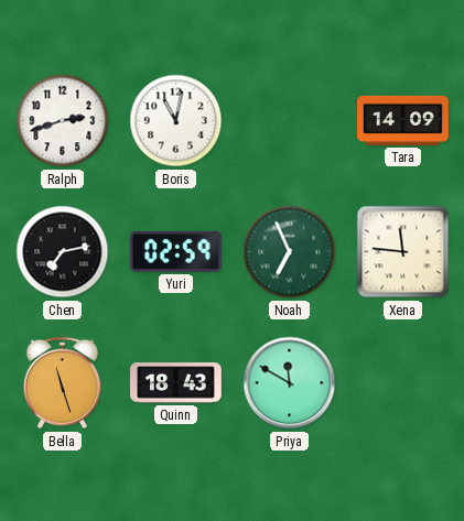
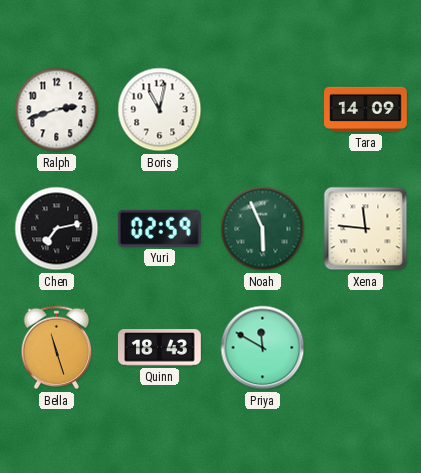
Noah: 6:56 -> 5:56
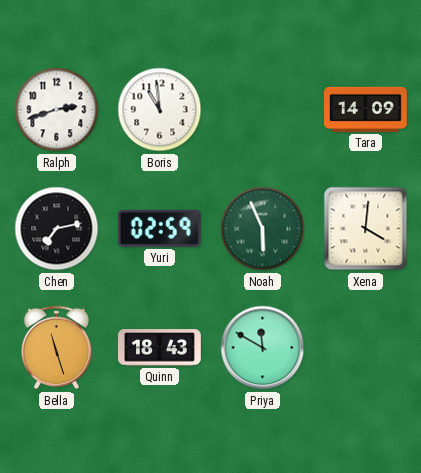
Boris: 11:02 -> 10:59
Xena: 11:46 -> 4:01
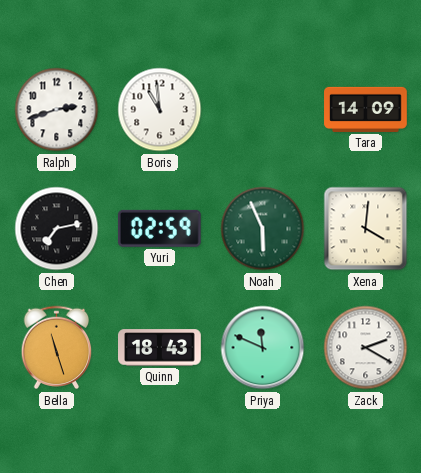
Priya: 11:50 -> 11:49
Zack: none -> 2:20
